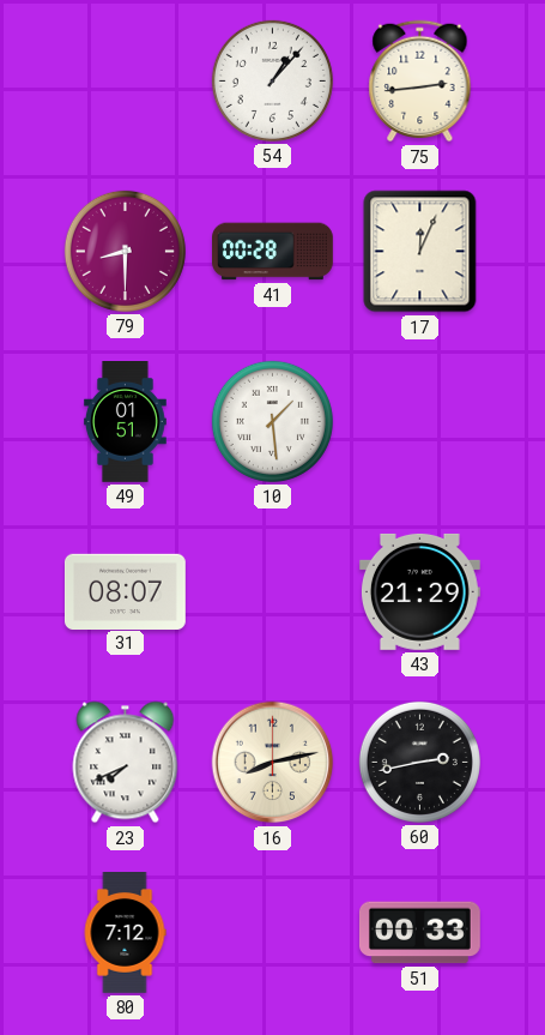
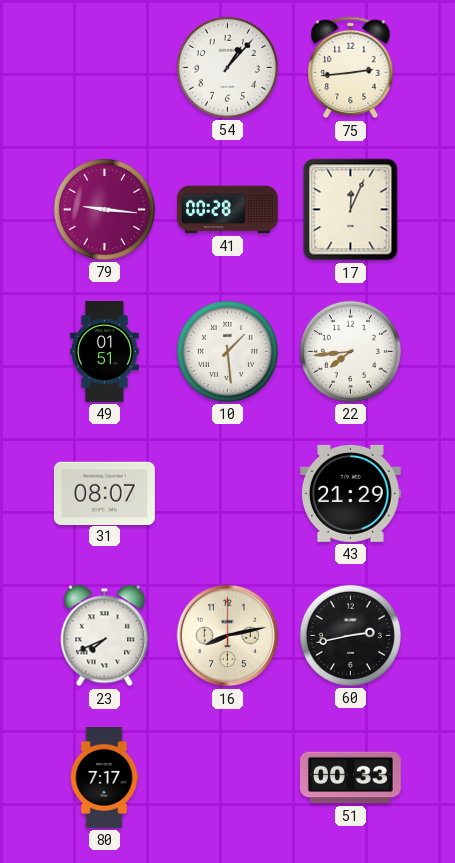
79: 8:30 -> 9:16
22: none -> 7:44
80: 7:12 -> 7:17
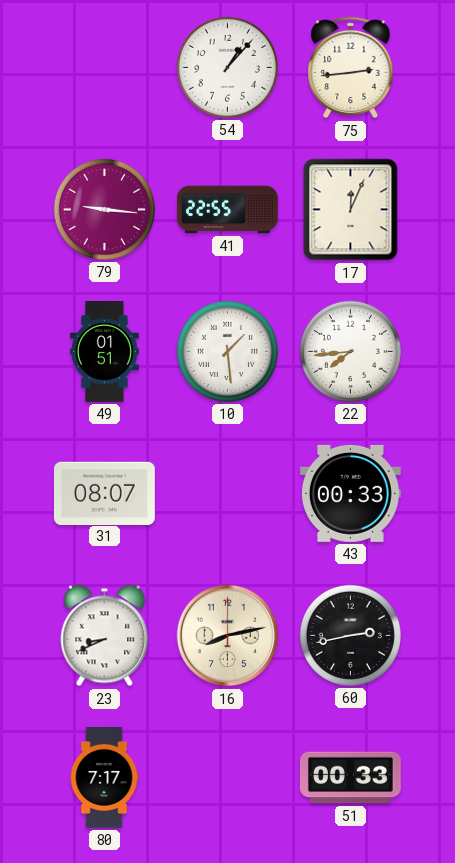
41: 00:28 -> 22:55
43: 21:29 -> 00:33
23: 7:41 -> 8:41
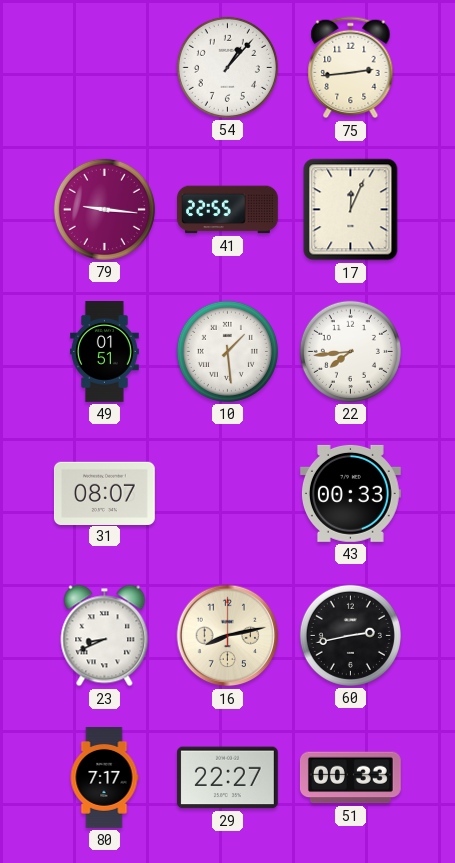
29: none -> 22:27
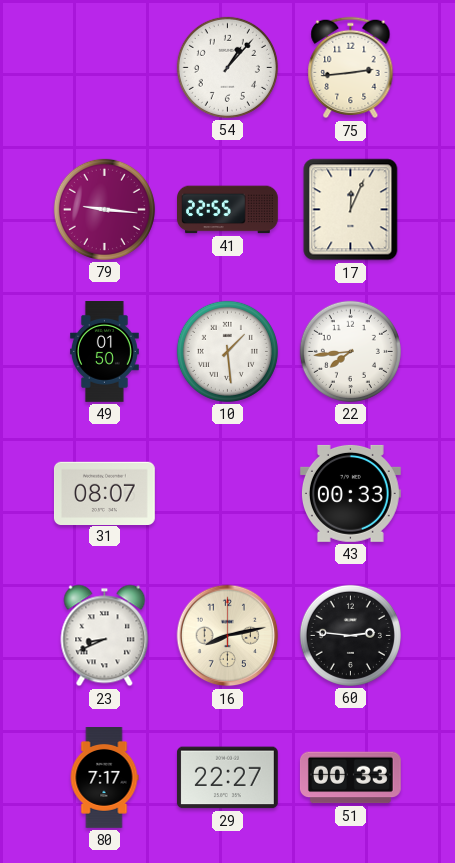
49: 01:51 -> 01:50
60: 2:43 -> 2:46
